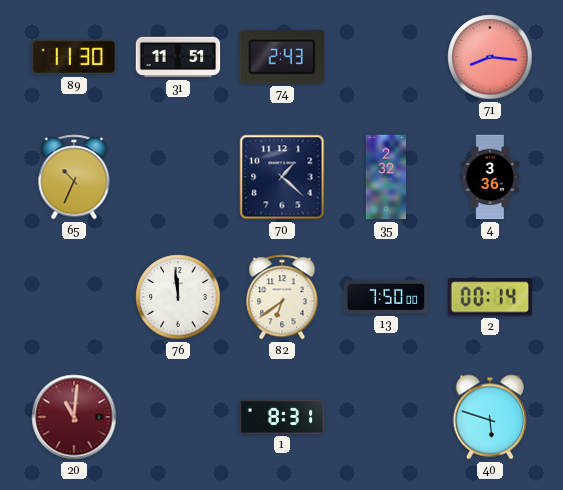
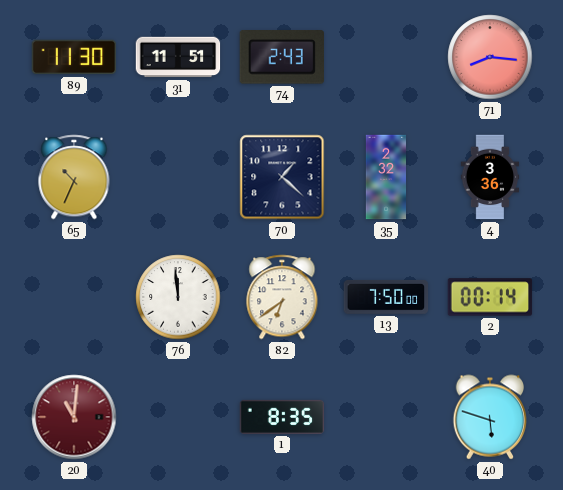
1: 8:31 -> 8:35
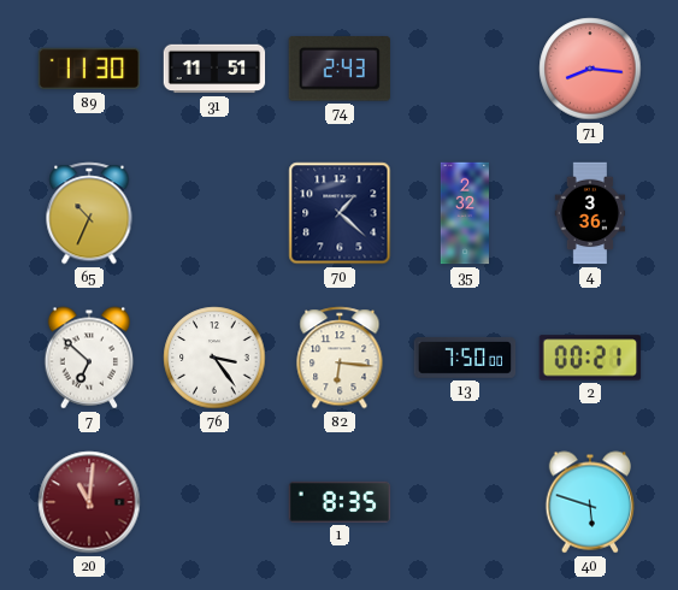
7: none -> 6:52
76: 11:59 -> 3:24
82: 6:39 -> 6:16
2: 00:14 -> 00:21
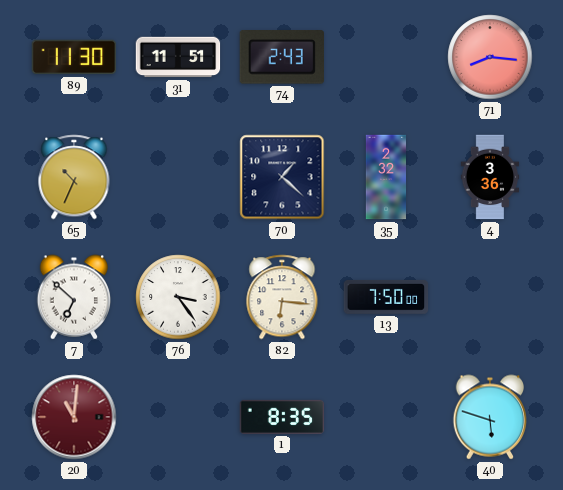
2: 00:21 -> none
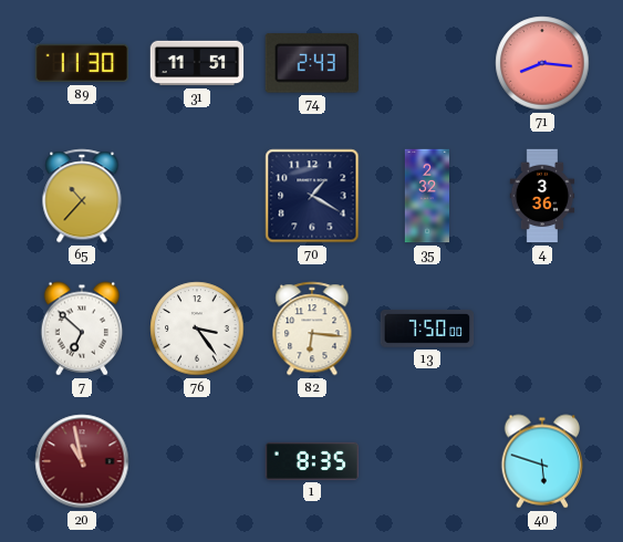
65: 10:34 -> 10:37
70: 1:22 -> 1:20
20: 11:01 -> 10:58
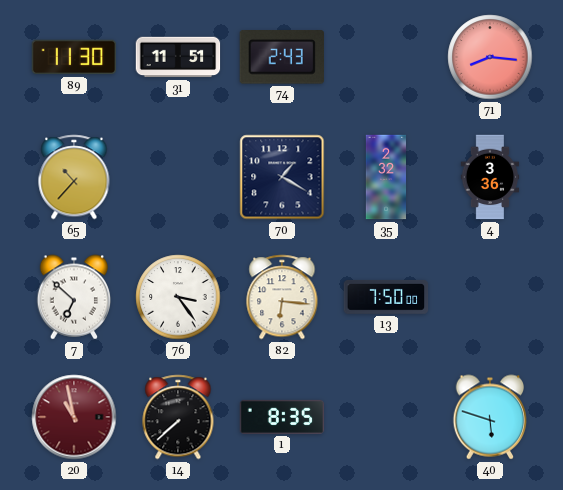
14: none -> 7:38
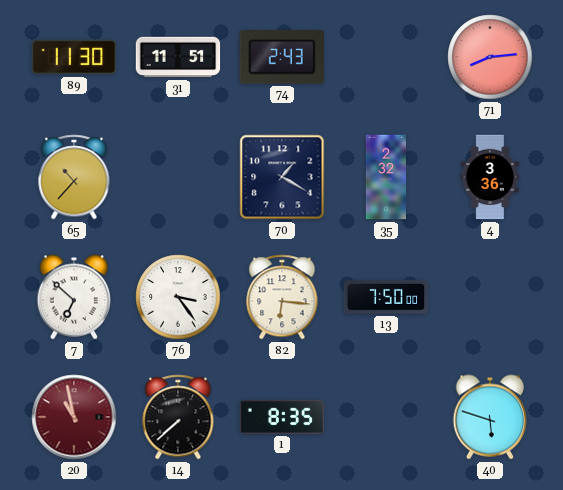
71: 8:16 -> 8:14
